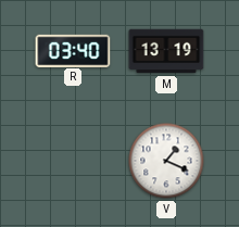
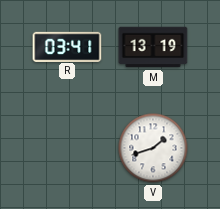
R: 03:40 -> 03:41
V: 1:19 -> 1:42
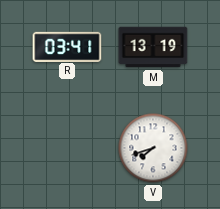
V: 1:42 -> 7:42
